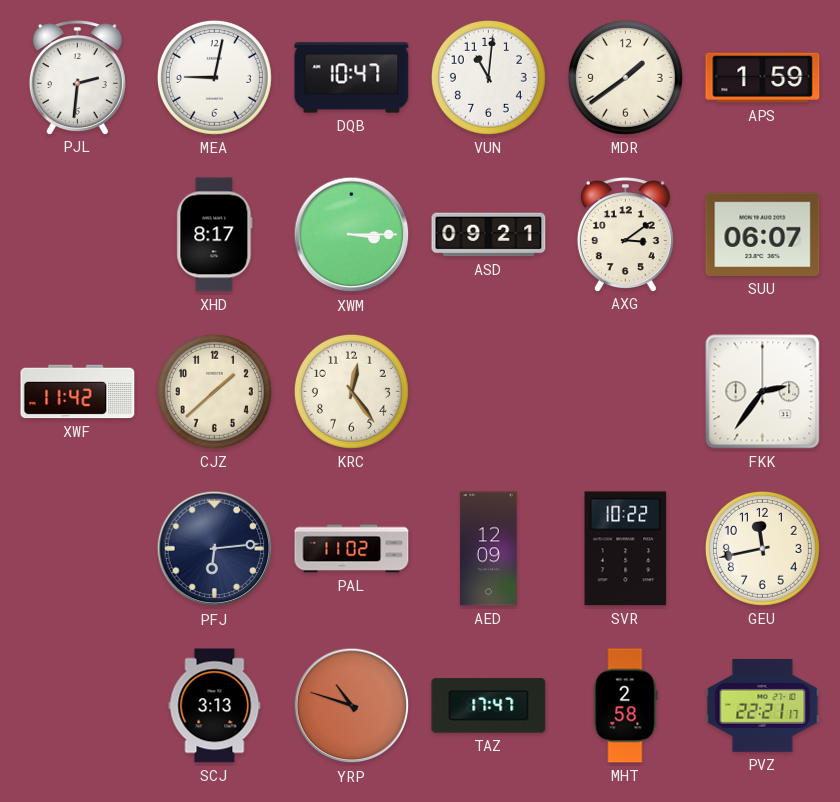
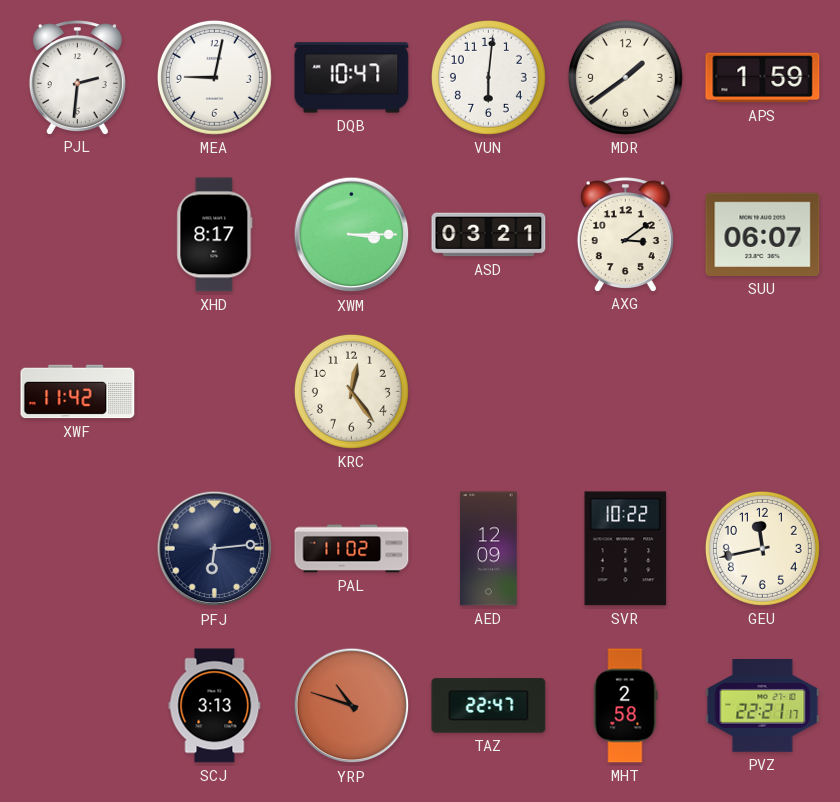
VUN: 11:01 -> 6:01
ASD: 09:21 -> 03:21
CJZ: 1:38 -> none
FKK: 2:36 -> none
TAZ: 17:47 -> 22:47
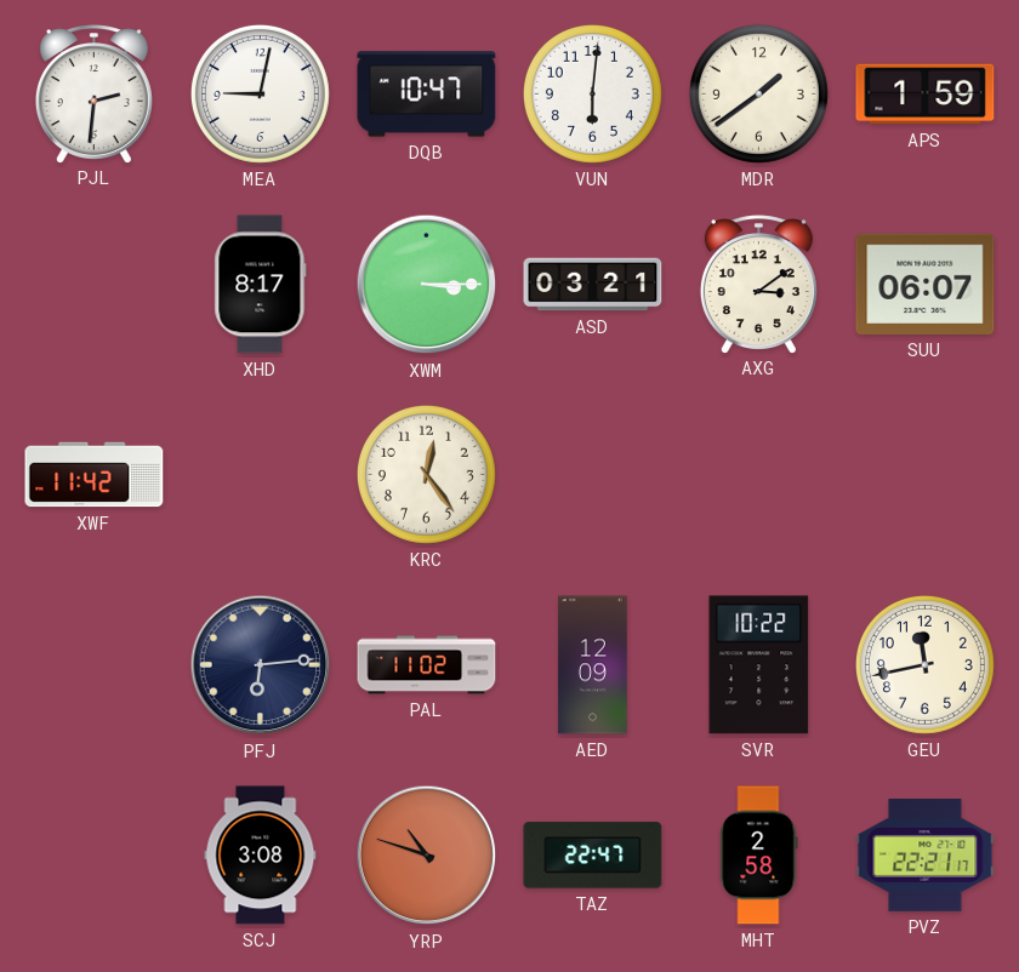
SCJ: 3:13 -> 3:08
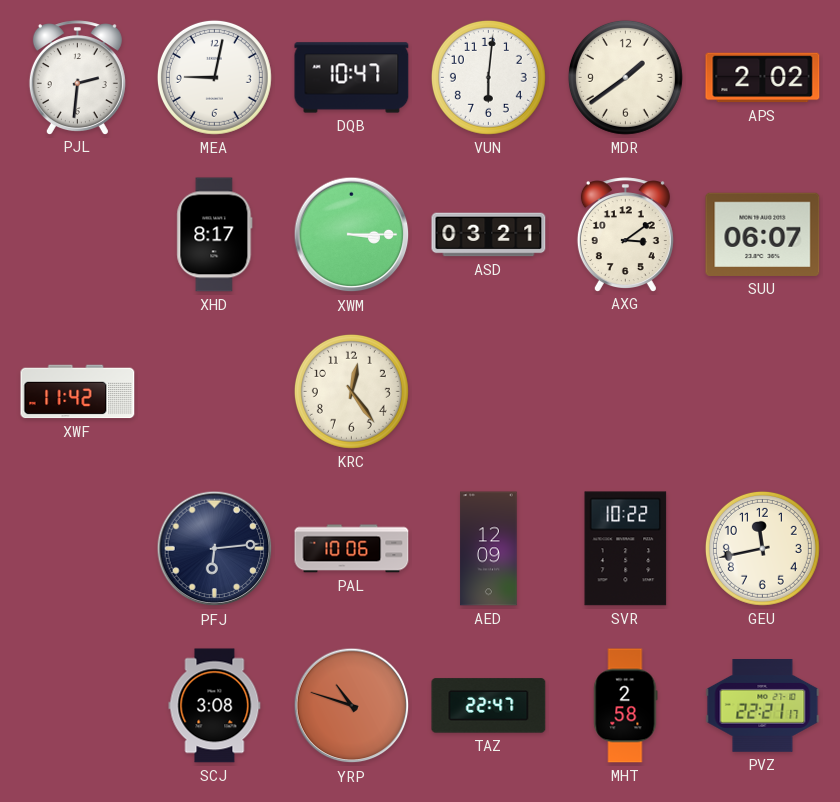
APS: 1:59 -> 2:02
PAL: 11:02 -> 10:06
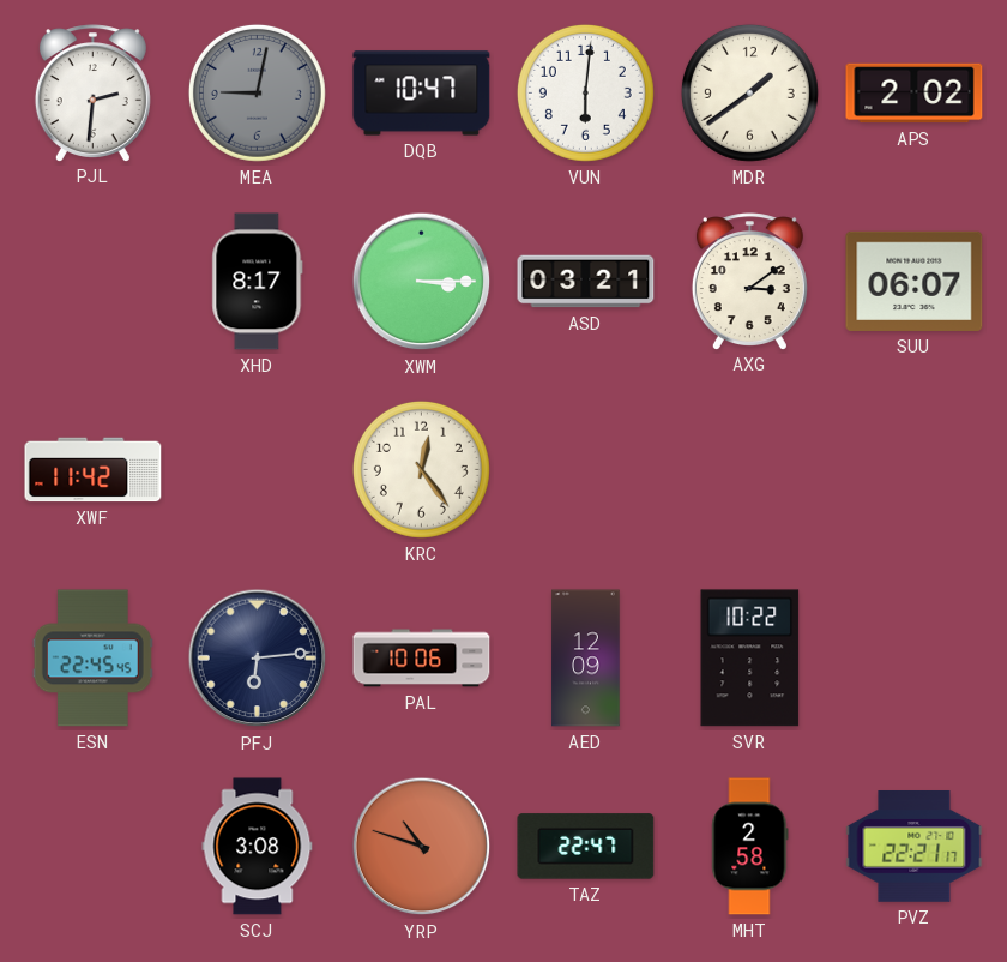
MEA dial: white -> grey
ESN: none -> 22:45
GEU: 11:43 -> none
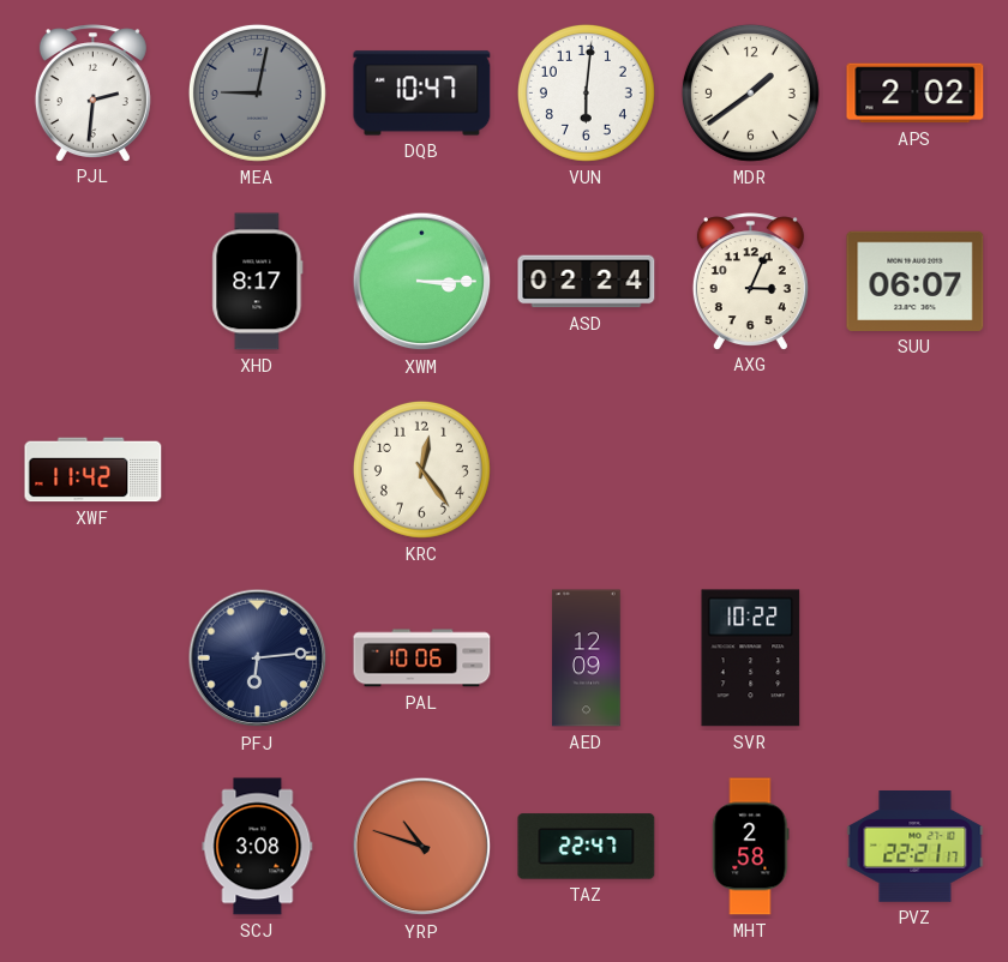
ASD: 03:21 -> 02:24
AXG: 3:09 -> 3:04
ESN: 22:45 -> none
